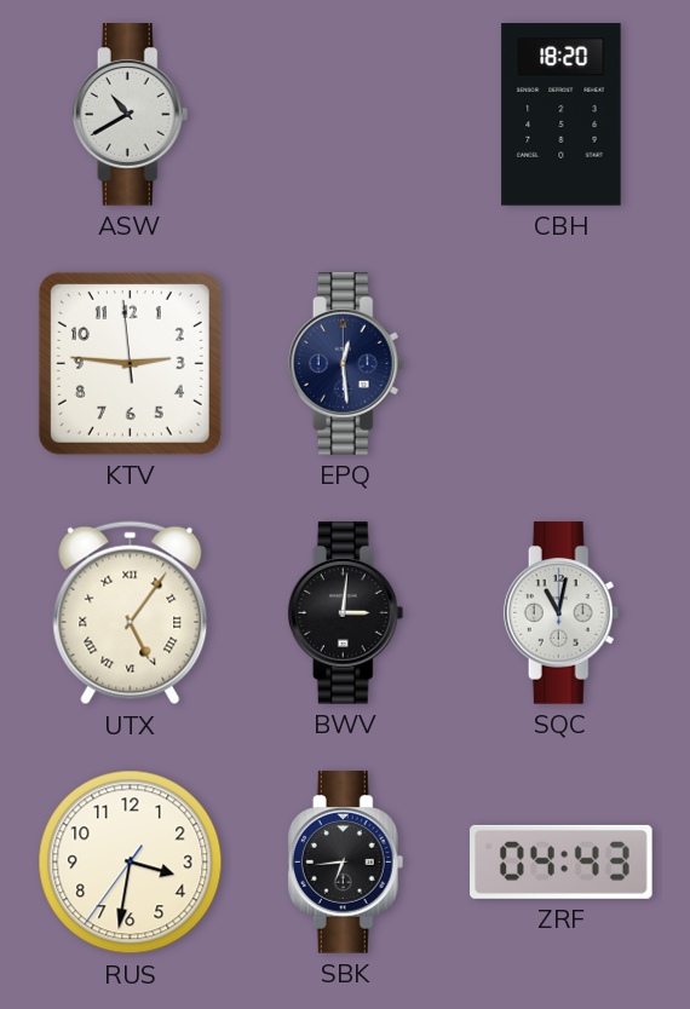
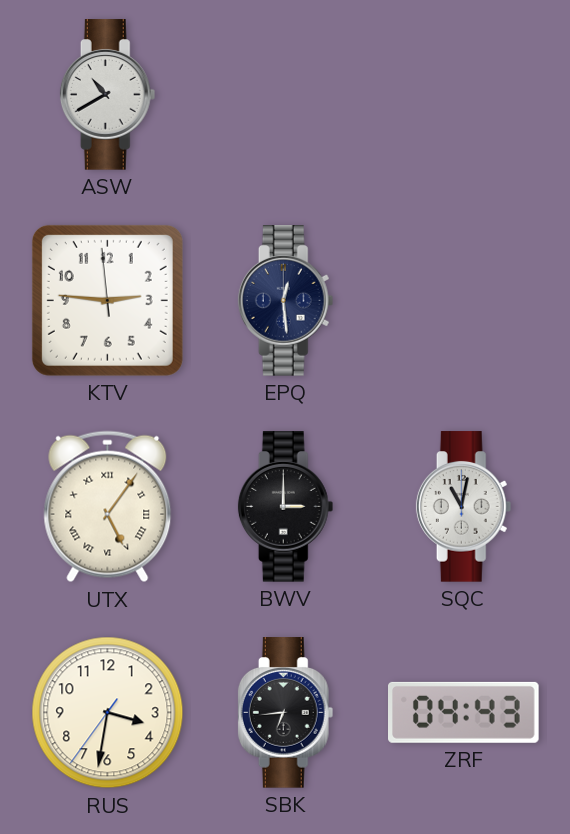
CBH: 18:20 -> none
BWV: 3:01 -> 3:00
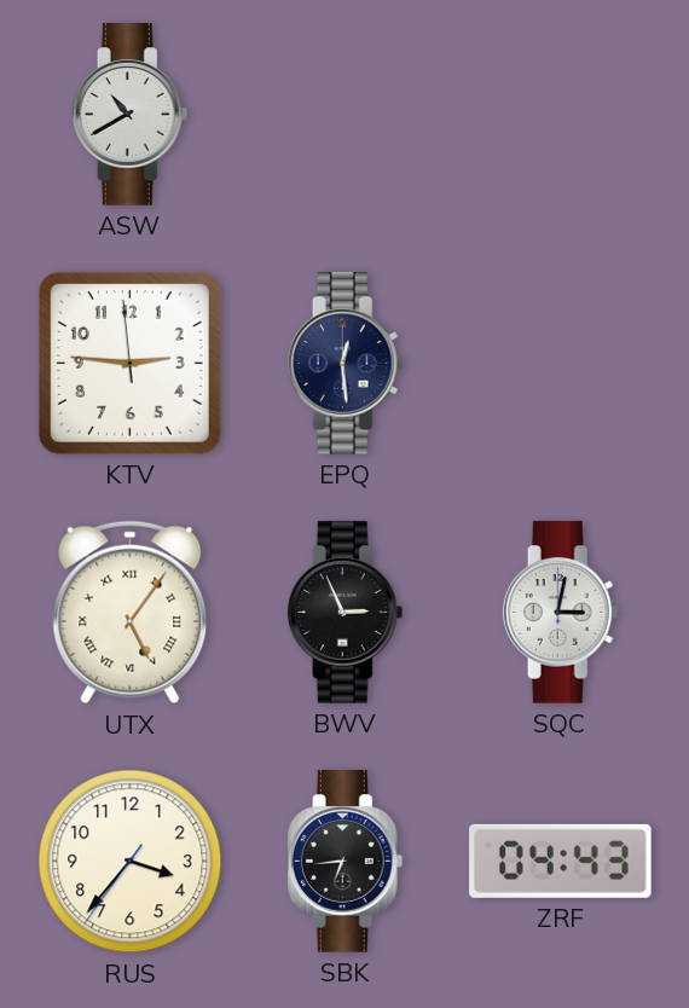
BWV: 3:00 -> 2:56
SQC: 11:02 -> 3:02
RUS: 3:31 -> 3:36
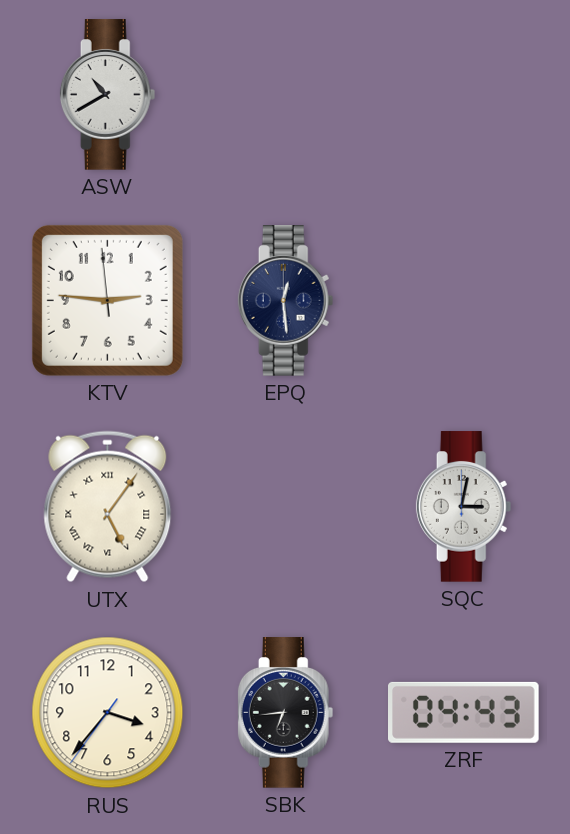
BWV: 2:56 -> none
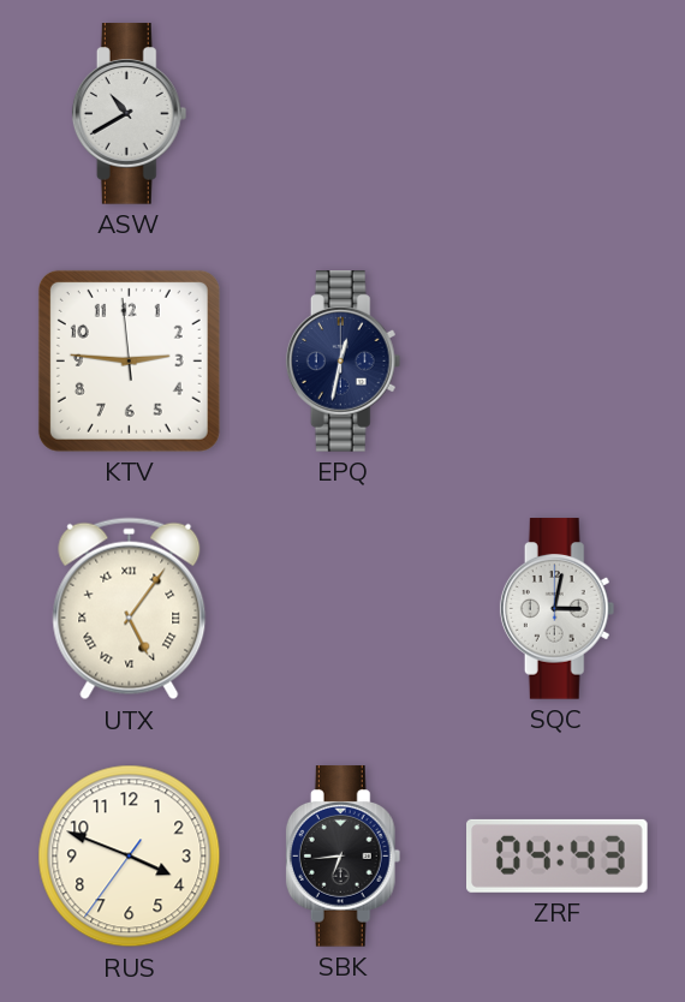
EPQ: 12:29 -> 12:32
RUS: 3:36 -> 3:48
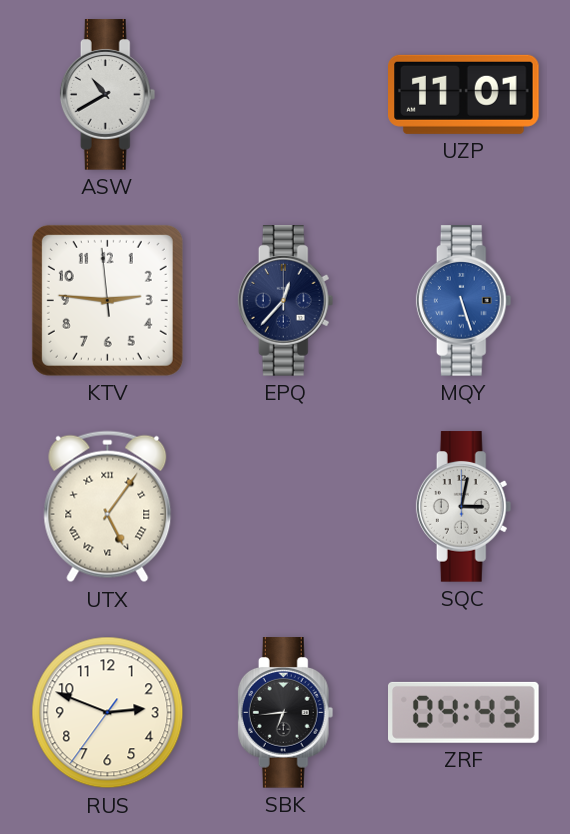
UZP: none -> 11:01
EPQ: 12:32 -> 12:37
MQY: none -> 5:27
RUS: 3:48 -> 2:48
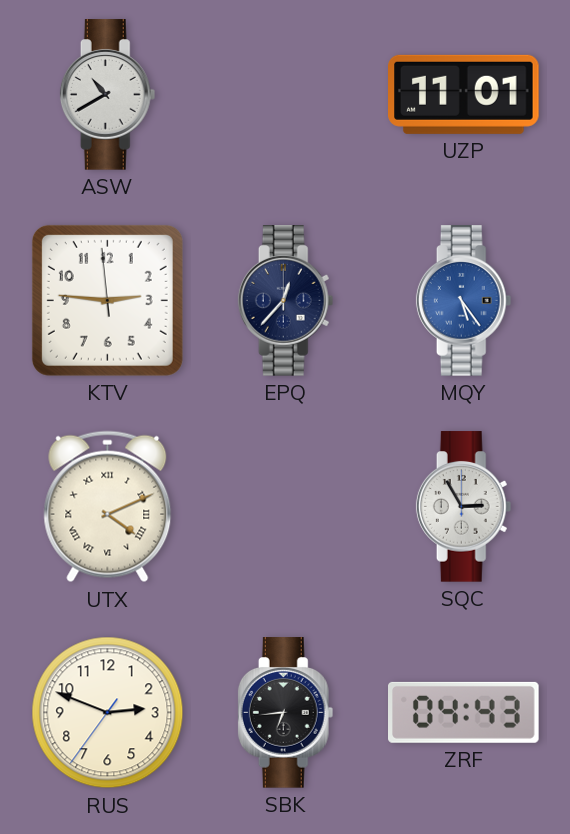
MQY: 5:27 -> 5:24
UTX: 5:06 -> 4:11
SQC: 3:02 -> 2:55
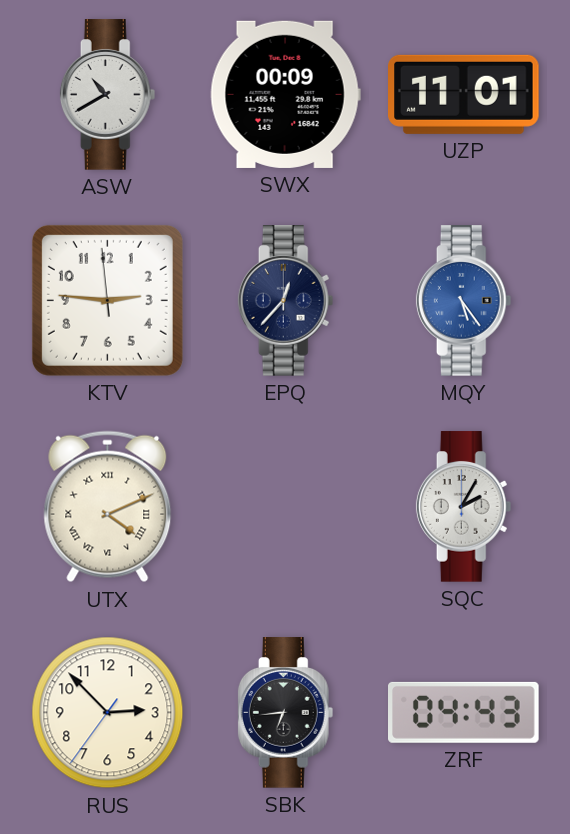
SWX: none -> 00:09
SQC: 2:55 -> 2:05
RUS: 2:48 -> 2:52
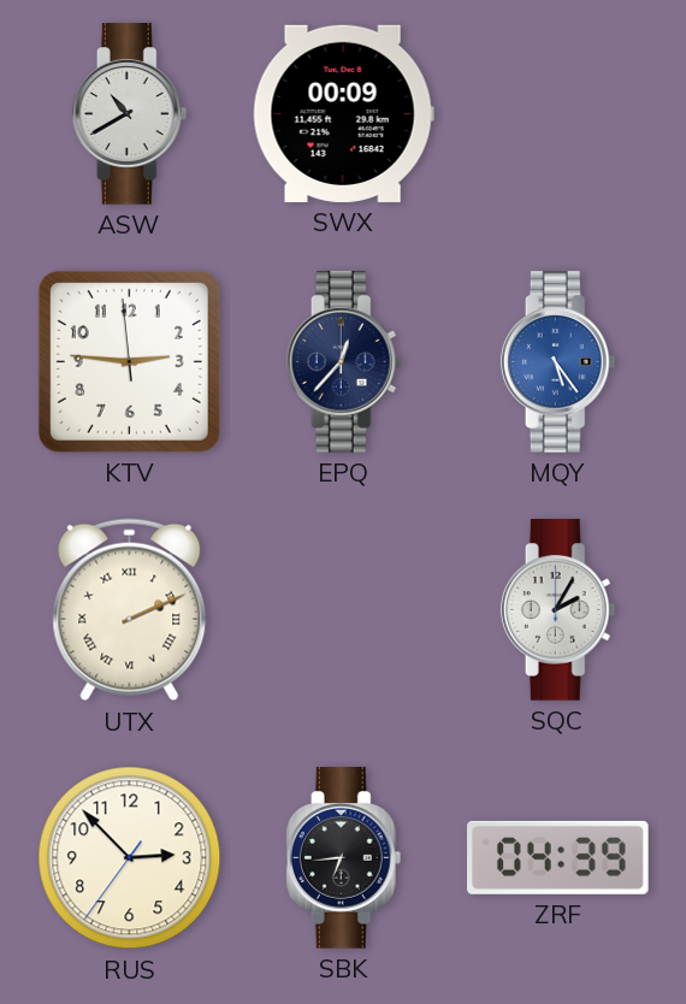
UZP: 11:01 -> none
UTX: 4:11 -> 2:11
ZRF: 04:43 -> 04:39
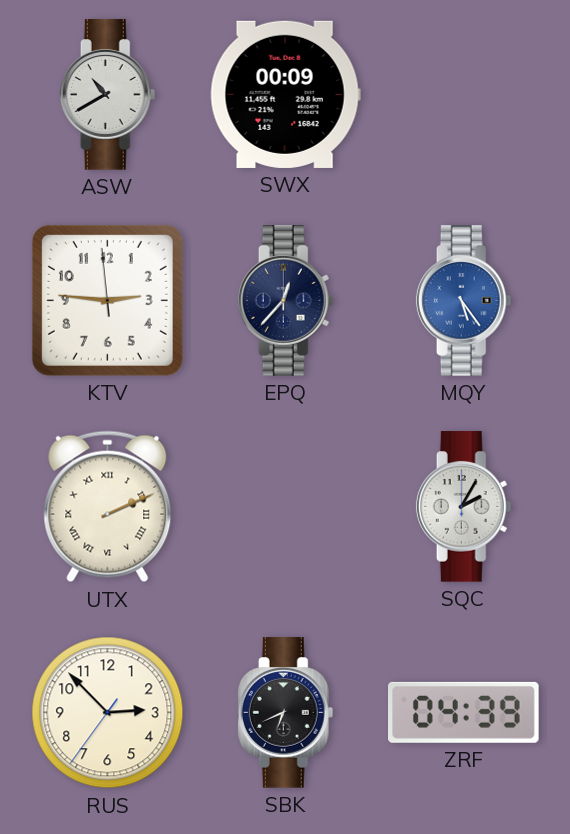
SBK: 6:44 -> 6:41
